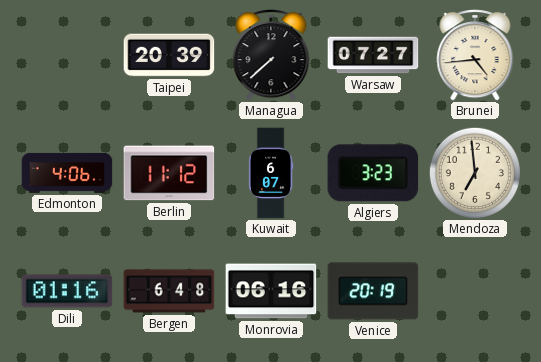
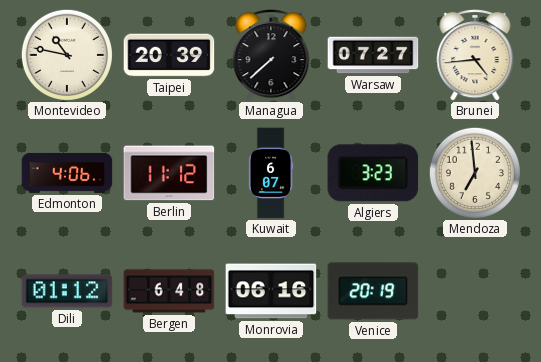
Montevideo: none -> 10:47
Dili: 01:16 -> 01:12
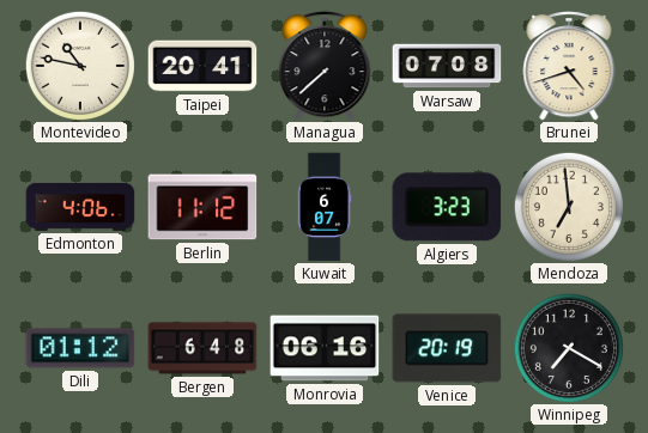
Taipei: 20:39 -> 20:41
Warsaw: 07:27 -> 07:08
Brunei: 4:44 -> 4:42
Winnipeg: none -> 7:20
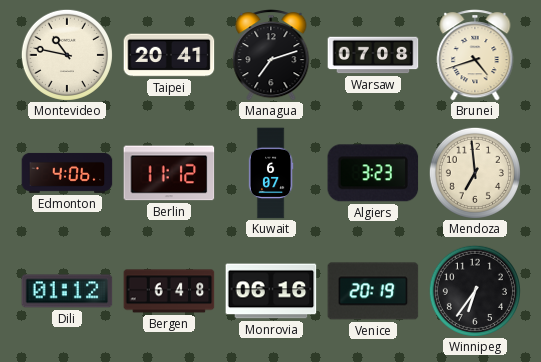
Managua: 7:38 -> 7:12
Winnipeg: 7:20 -> 6:36
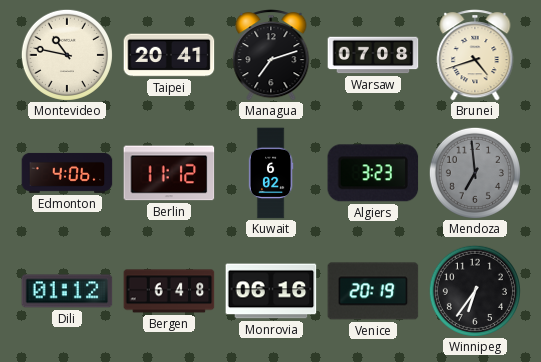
Kuwait: 6:07 -> 6:02
Mendoza dial: cream -> grey
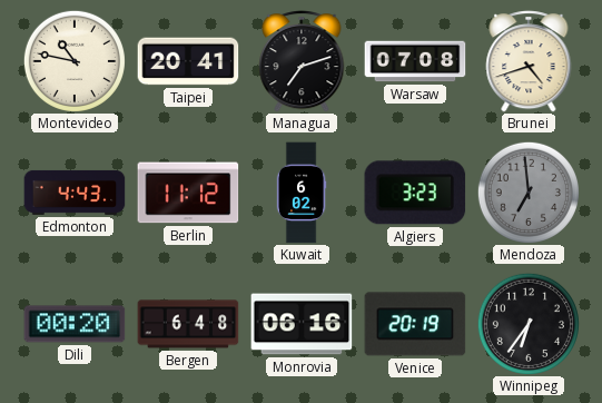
Edmonton: 4:06 -> 4:43
Dili: 01:12 -> 00:20
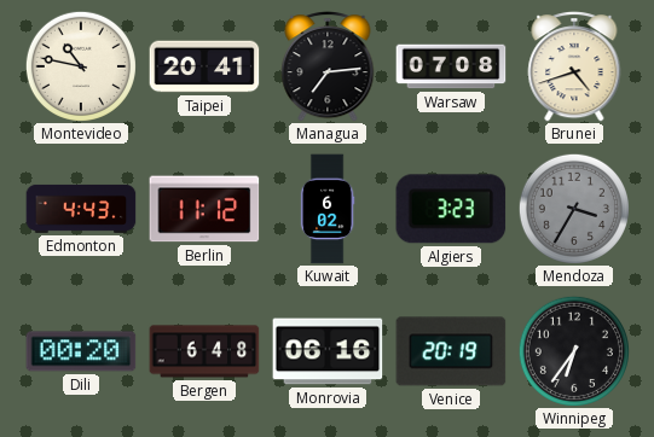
Managua: 7:12 -> 7:14
Mendoza: 6:59 -> 3:35
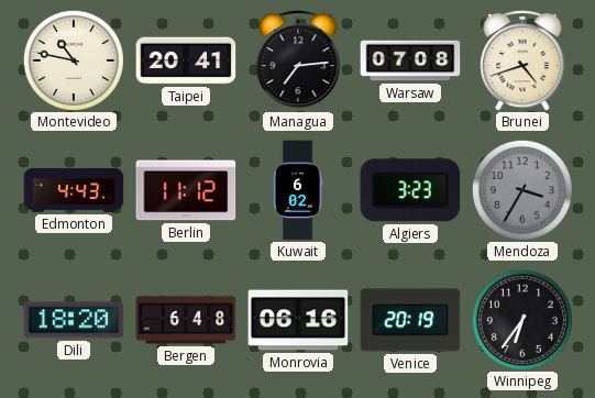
Dili: 00:20 -> 18:20
